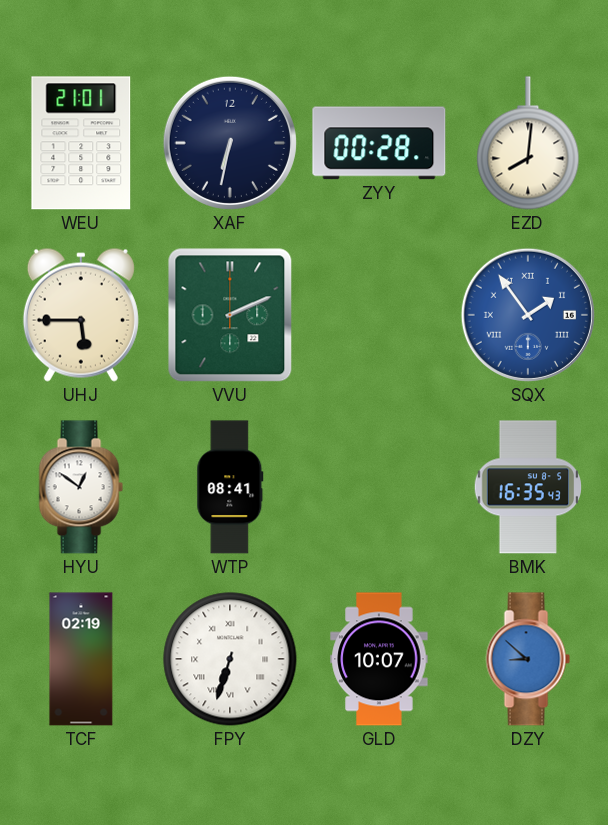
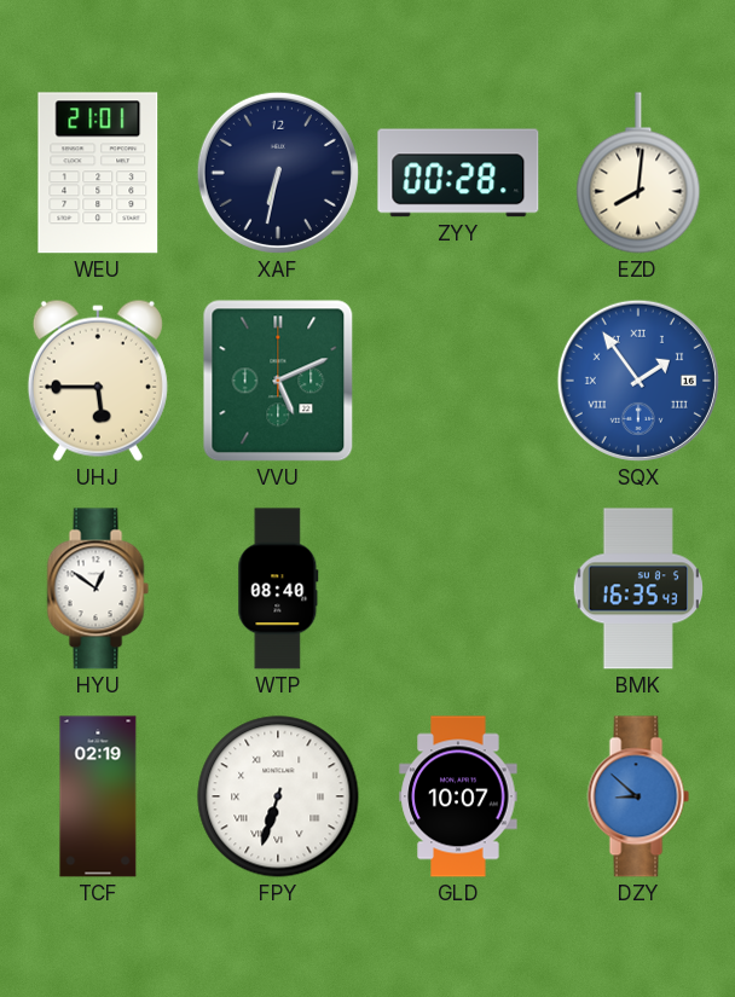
VVU: 2:11 -> 5:11
WTP: 08:41 -> 08:40
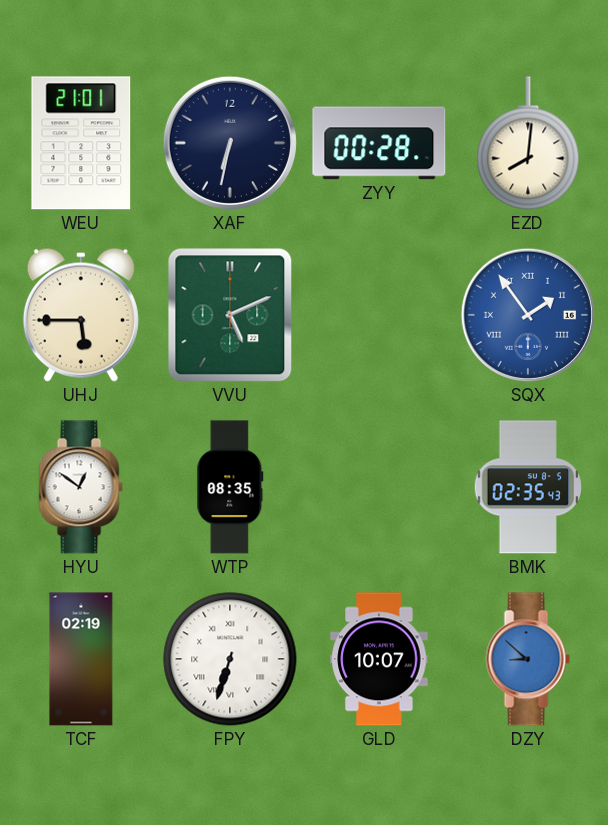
WTP: 08:40 -> 08:35
BMK: 16:35 -> 02:35
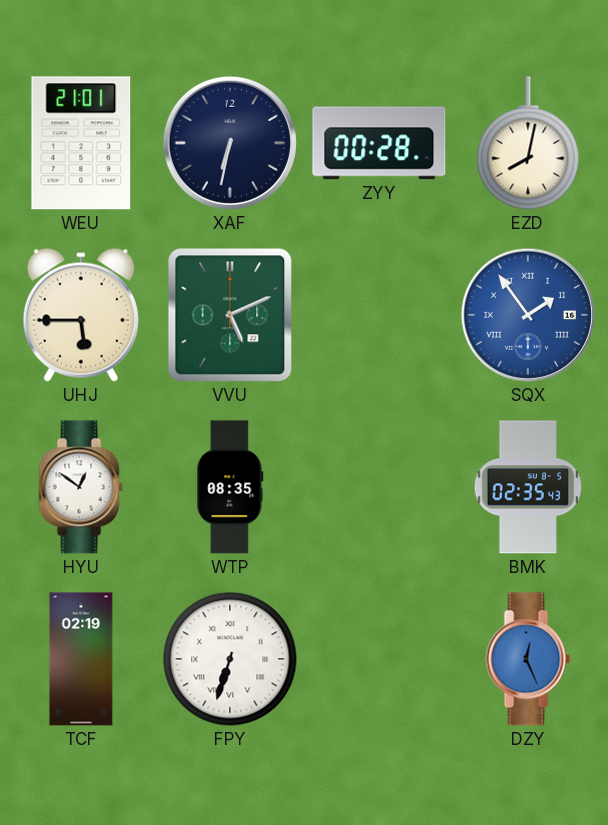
EZD: 8:01 -> 8:02
GLD: 10:07 -> none
DZY: 8:52 -> 12:26
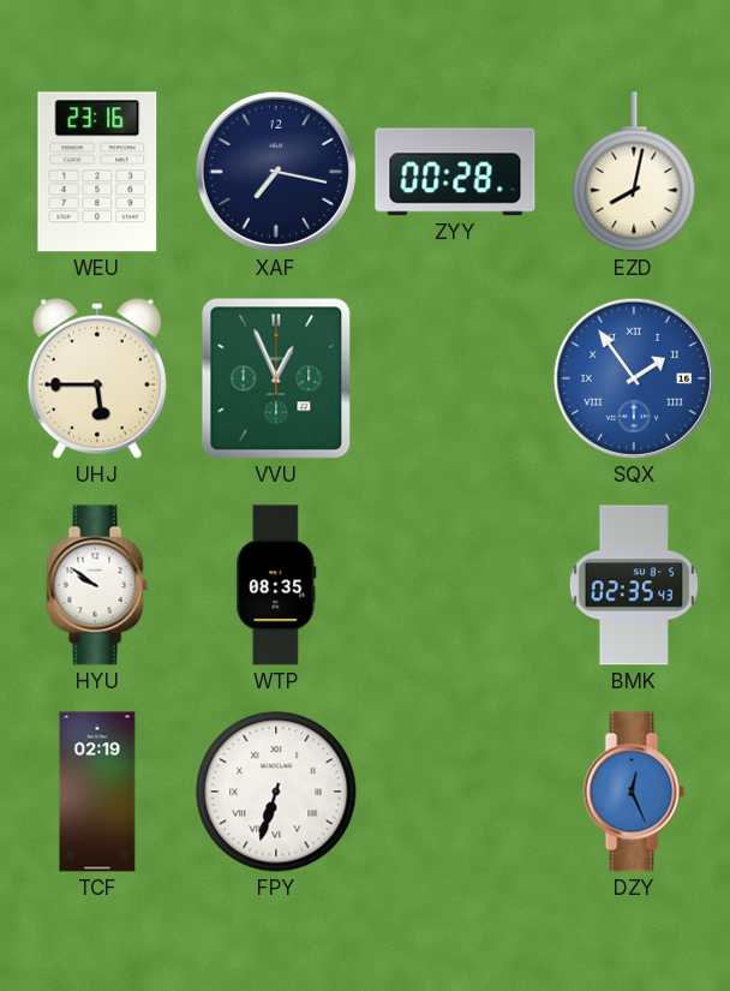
WEU: 21:01 -> 23:16
XAF: 6:32 -> 7:17
VVU: 5:11 -> 12:56
HYU: 12:51 -> 9:51
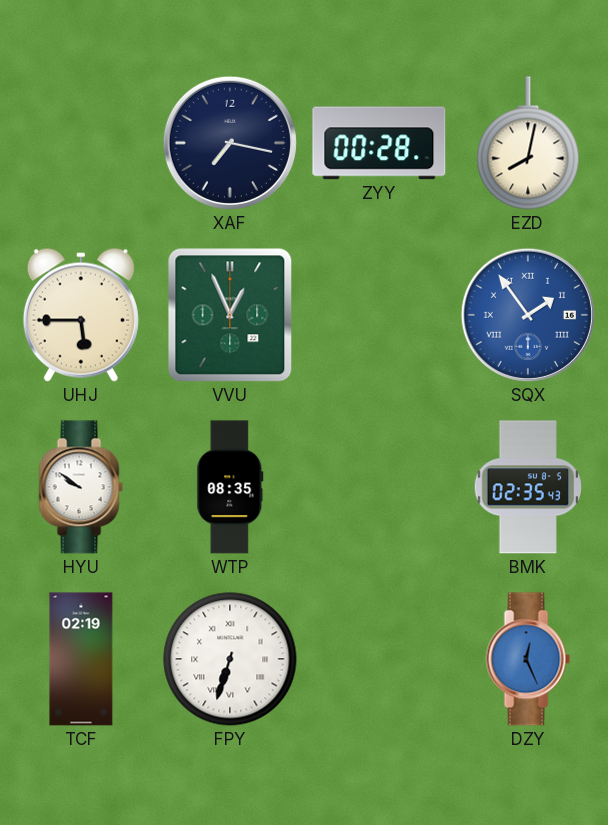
WEU: 23:16 -> none
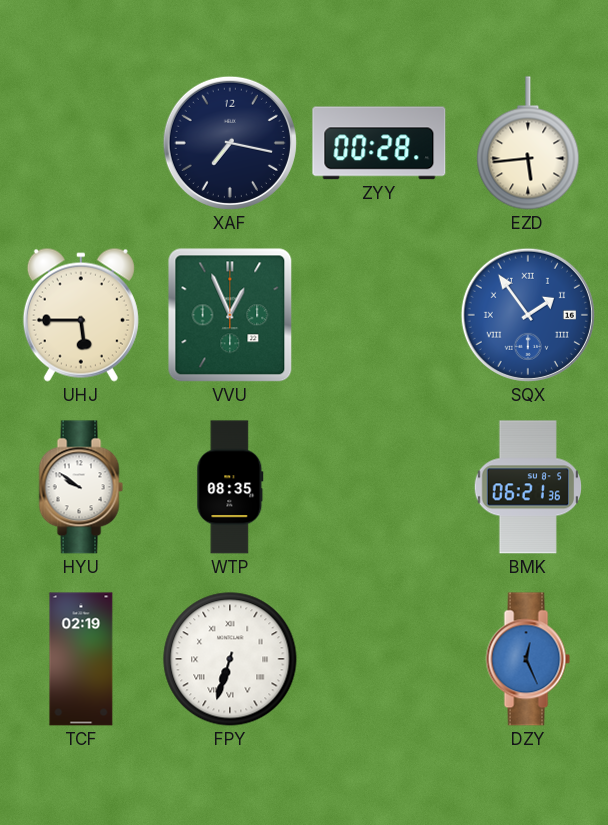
EZD: 8:02 -> 5:44
BMK: 02:35 -> 06:21
